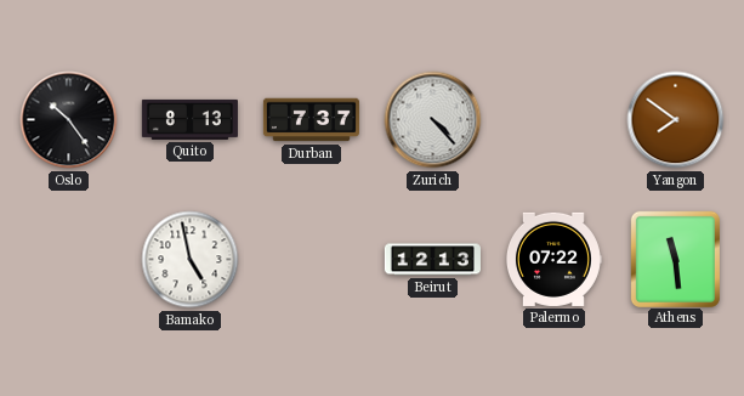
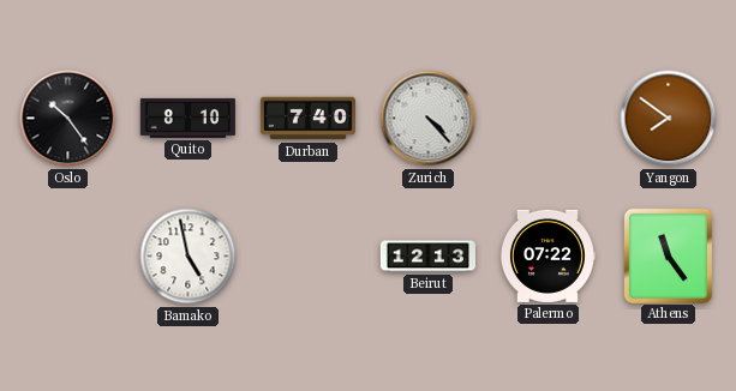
Quito: 8:13 -> 8:10
Durban: 7:37 -> 7:40
Athens: 11:29 -> 11:24
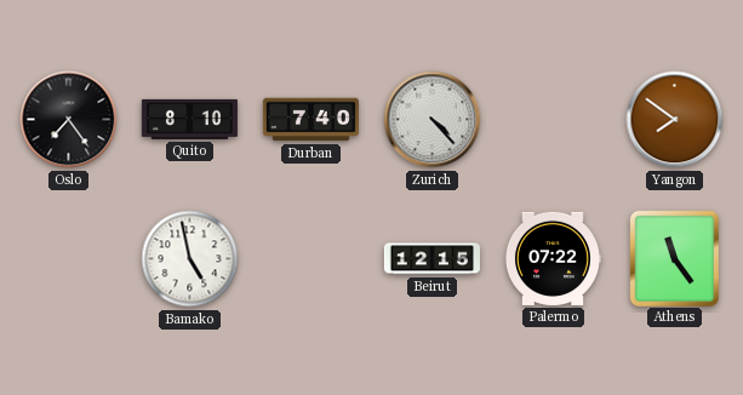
Oslo: 10:24 -> 7:24
Beirut: 12:13 -> 12:15
